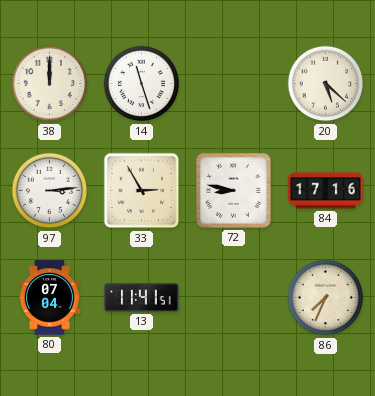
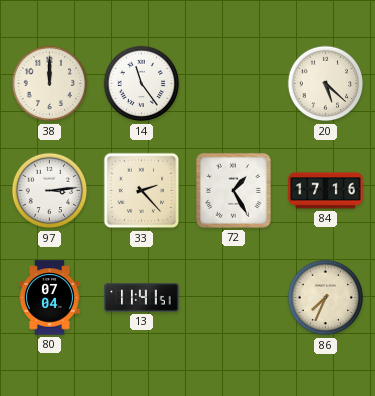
14: 11:27 -> 11:24
33: 2:55 -> 2:23
72: 8:47 -> 1:25
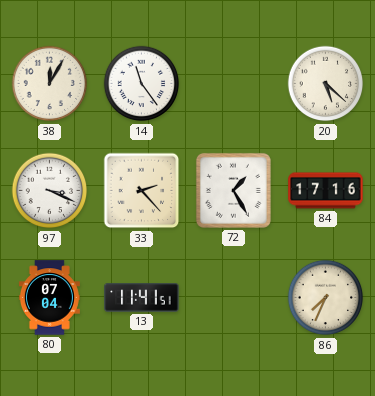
38: 12:00 -> 12:05
97: 3:14 -> 3:19
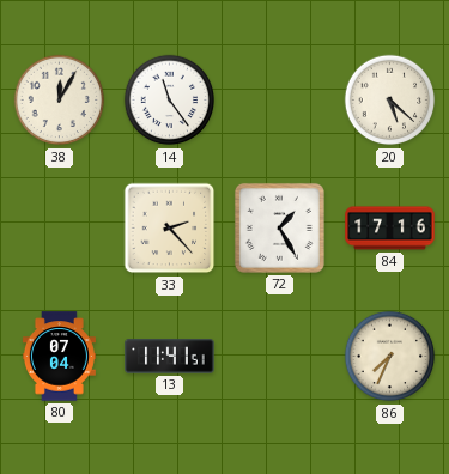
97: 3:19 -> none
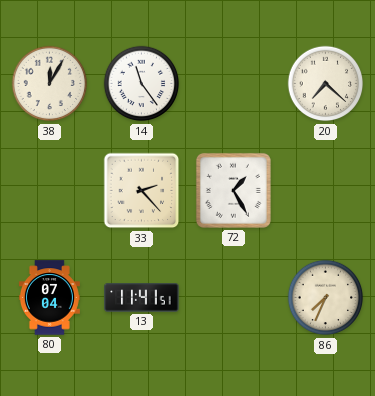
20: 5:22 -> 7:22
84: 17:16 -> none
